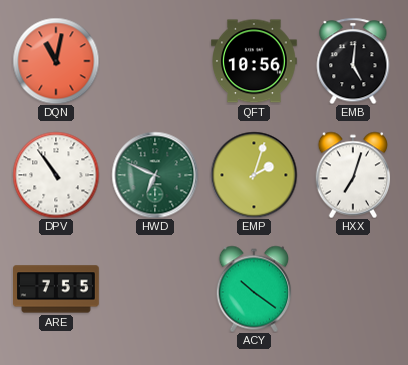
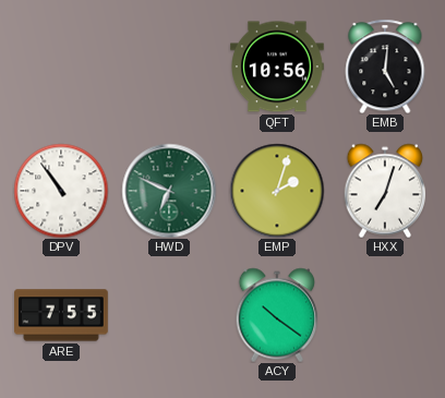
DQN: 11:02 -> none
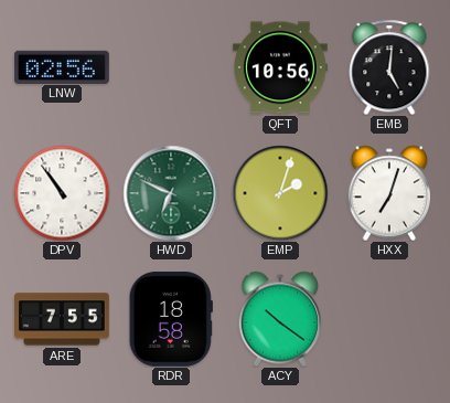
LNW: none -> 02:56
RDR: none -> 18:58
